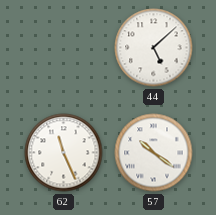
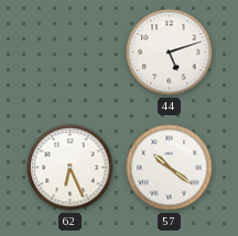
44: 5:08 -> 5:12
62: 11:26 -> 6:26
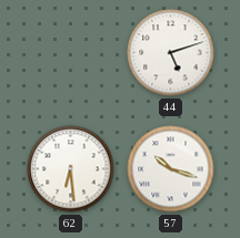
62: 6:26 -> 6:29
57: 10:21 -> 10:18
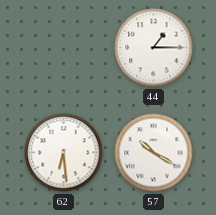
44: 5:12 -> 1:15
57: 10:18 -> 10:20
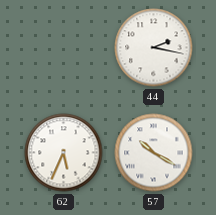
44: 1:15 -> 2:17
62: 6:29 -> 5:34
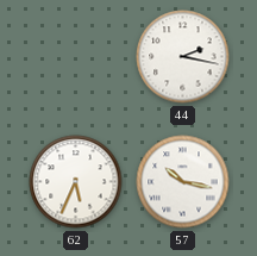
57: 10:20 -> 10:17
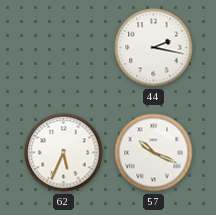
57: 10:17 -> 10:19
